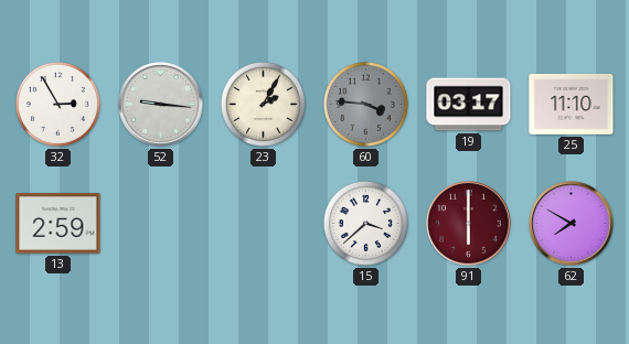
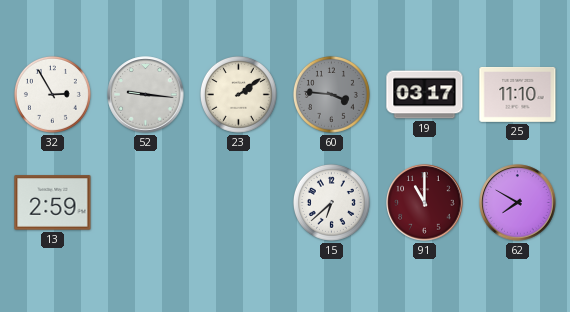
23: 2:05 -> 2:09
15: 3:38 -> 6:38
91: 6:00 -> 11:00
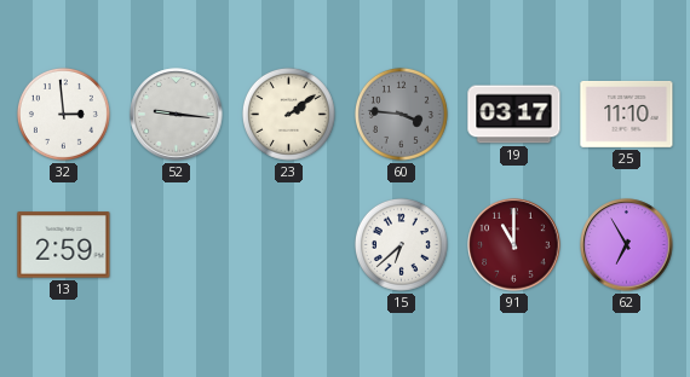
32: 2:55 -> 2:59
62: 7:50 -> 6:55
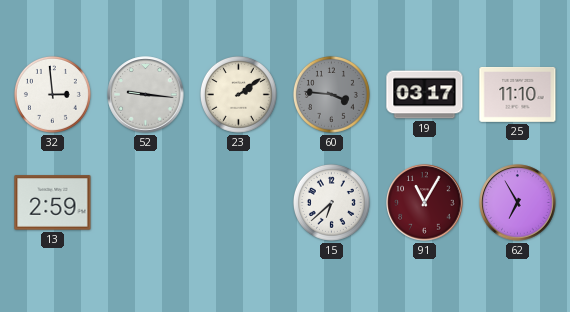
91: 11:00 -> 11:05
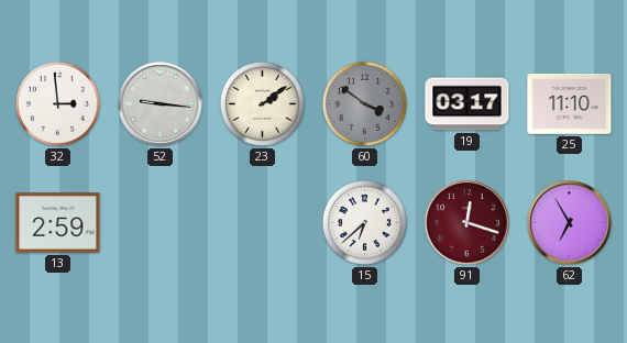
60: 3:46 -> 3:51
91: 11:05 -> 12:18
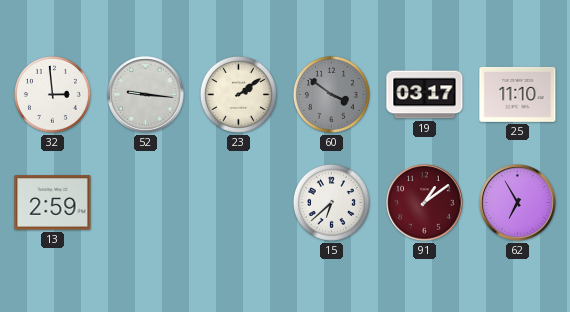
91: 12:18 -> 1:09
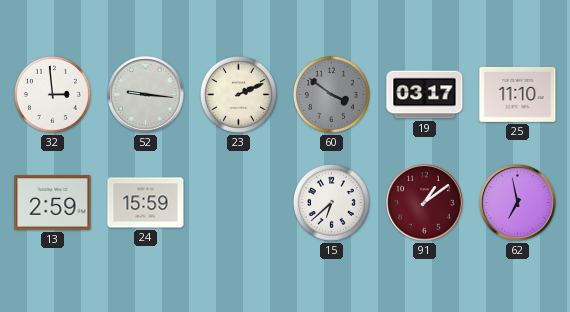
23: 2:09 -> 2:11
24: none -> 15:59
62: 6:55 -> 6:58
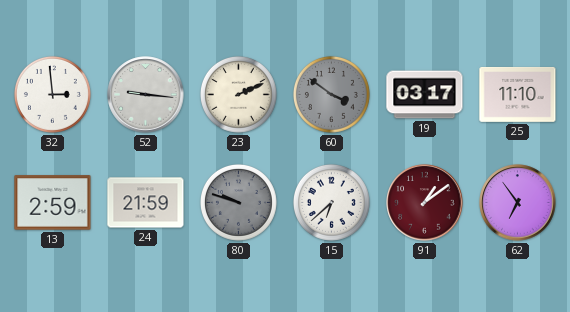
24: 15:59 -> 21:59
80: none -> 9:48
62: 6:58 -> 6:54
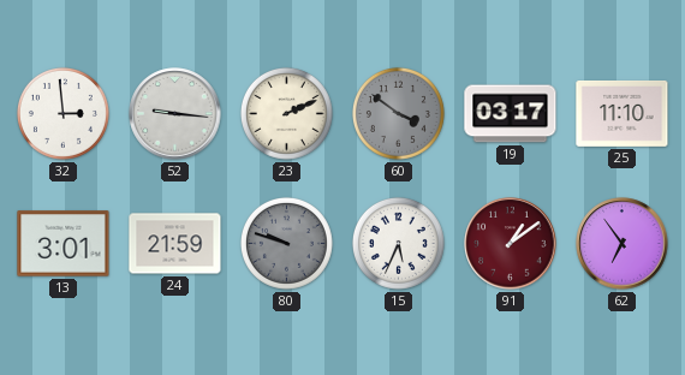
13: 2:59 -> 3:01
15: 6:38 -> 5:34
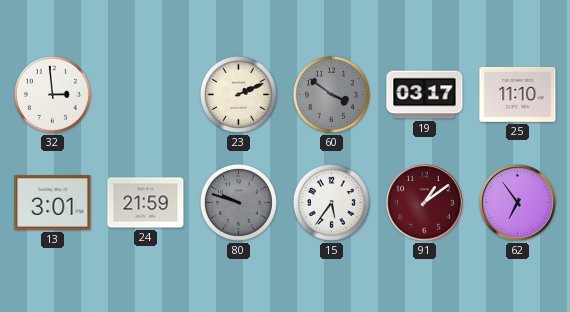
52: 9:16 -> none
15: 5:34 -> 5:36
